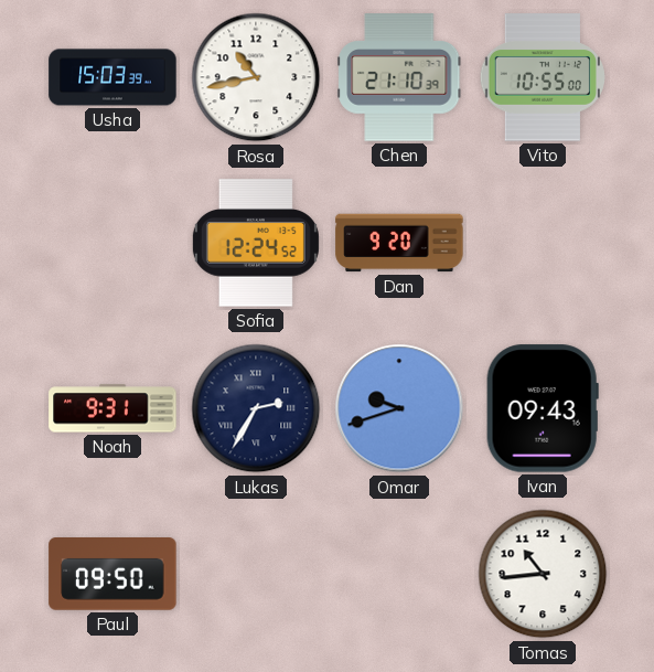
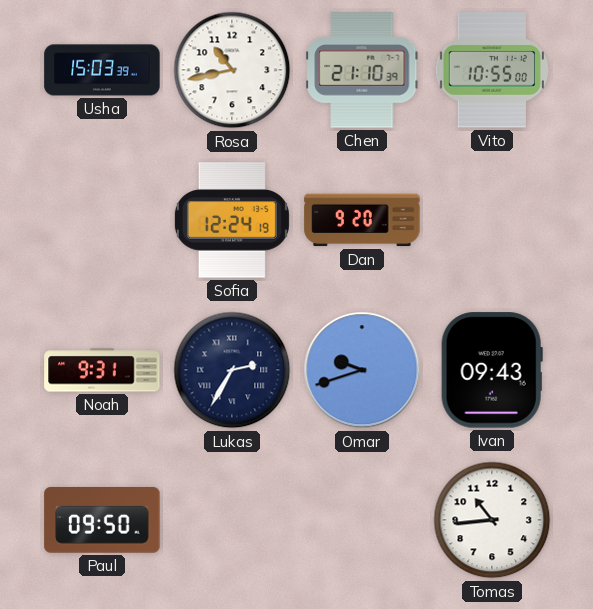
Sofia: 12:24:52 -> 12:24:19
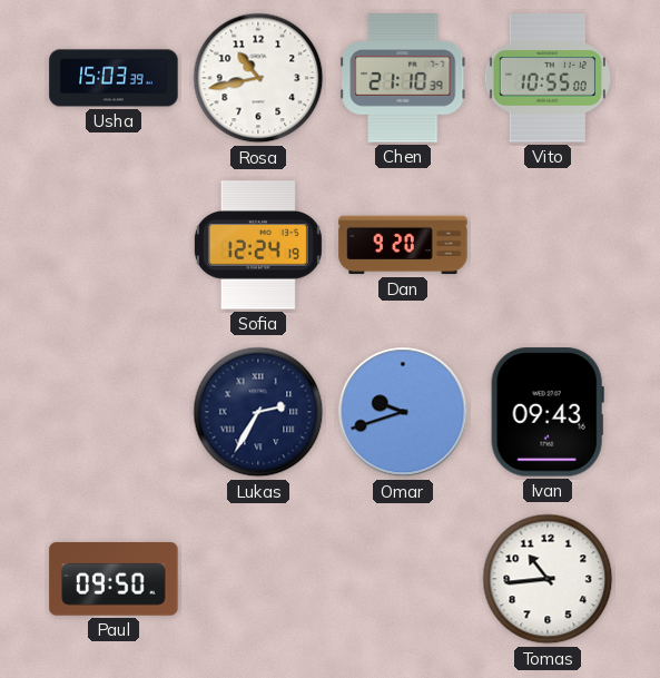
Noah: 9:31 -> none
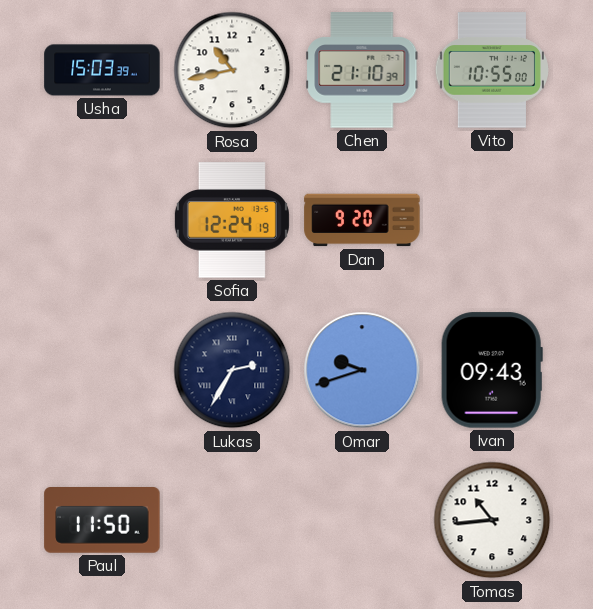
Paul: 09:50 -> 11:50
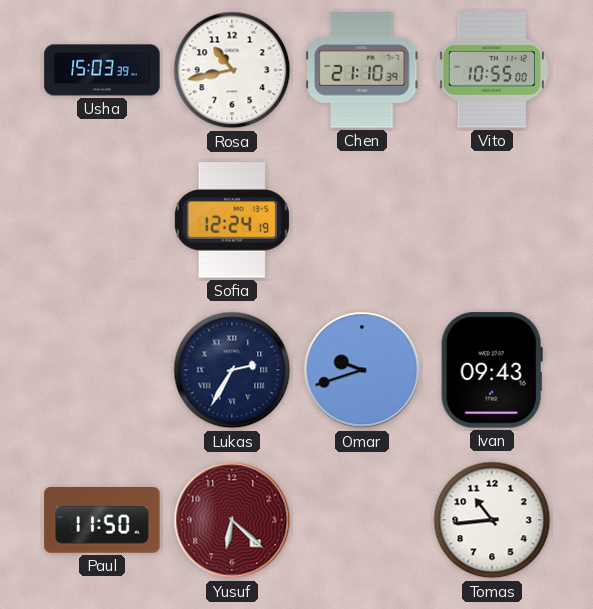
Dan: 9:20 -> none
Yusuf: none -> 6:22
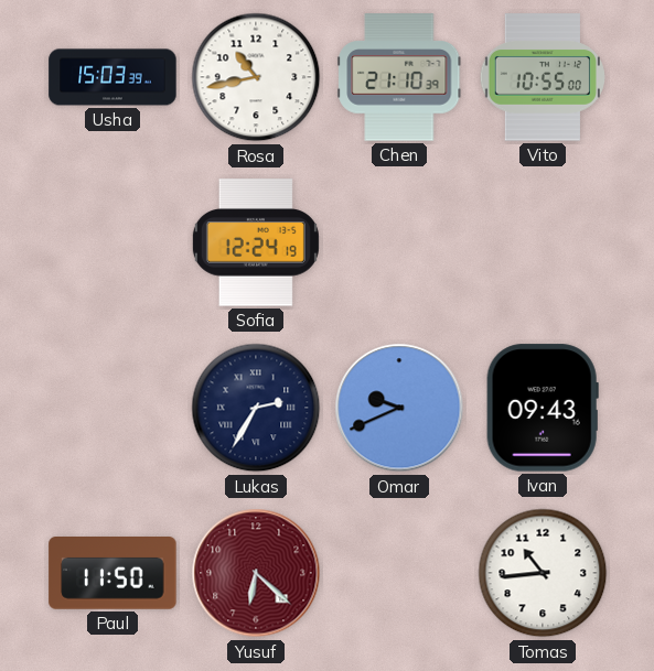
Omar: 9:42 -> 9:41
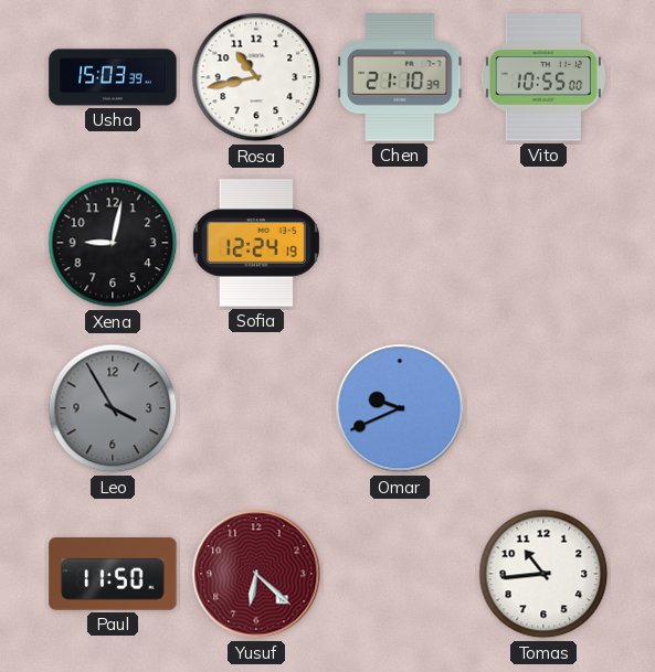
Xena: none -> 9:02
Leo: none -> 3:55
Lukas: 2:35 -> none
Ivan: 09:43 -> none
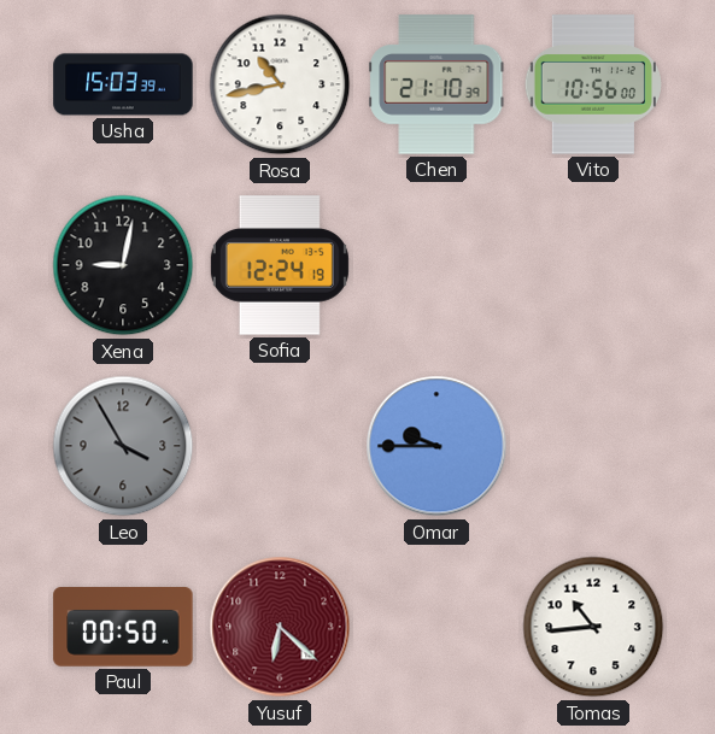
Vito: 10:55 -> 10:56
Omar: 9:41 -> 9:45
Paul: 11:50 -> 00:50
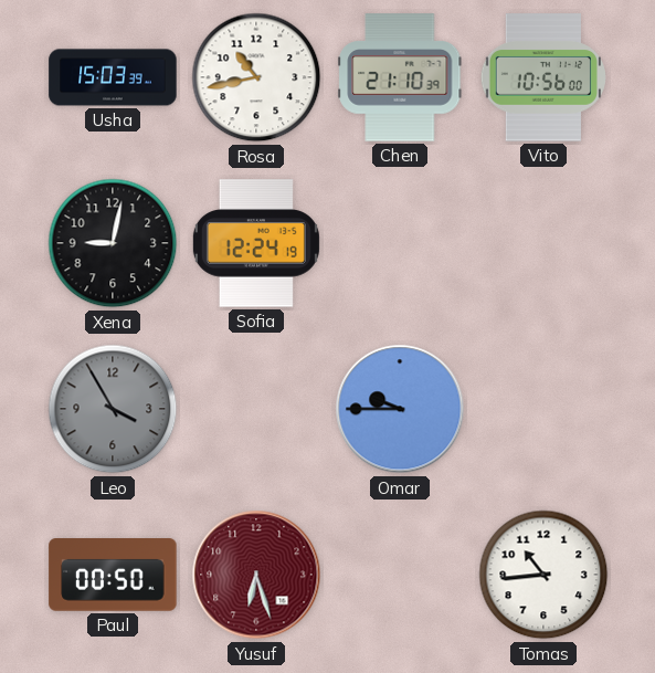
Yusuf: 6:22 -> 6:27
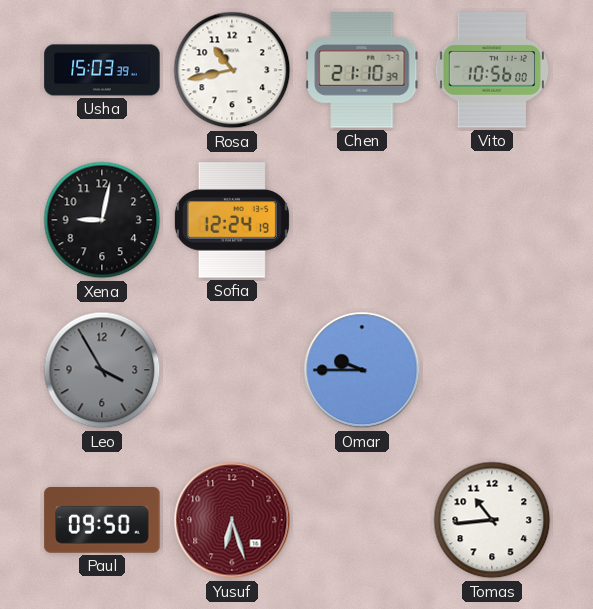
Paul: 00:50 -> 09:50
